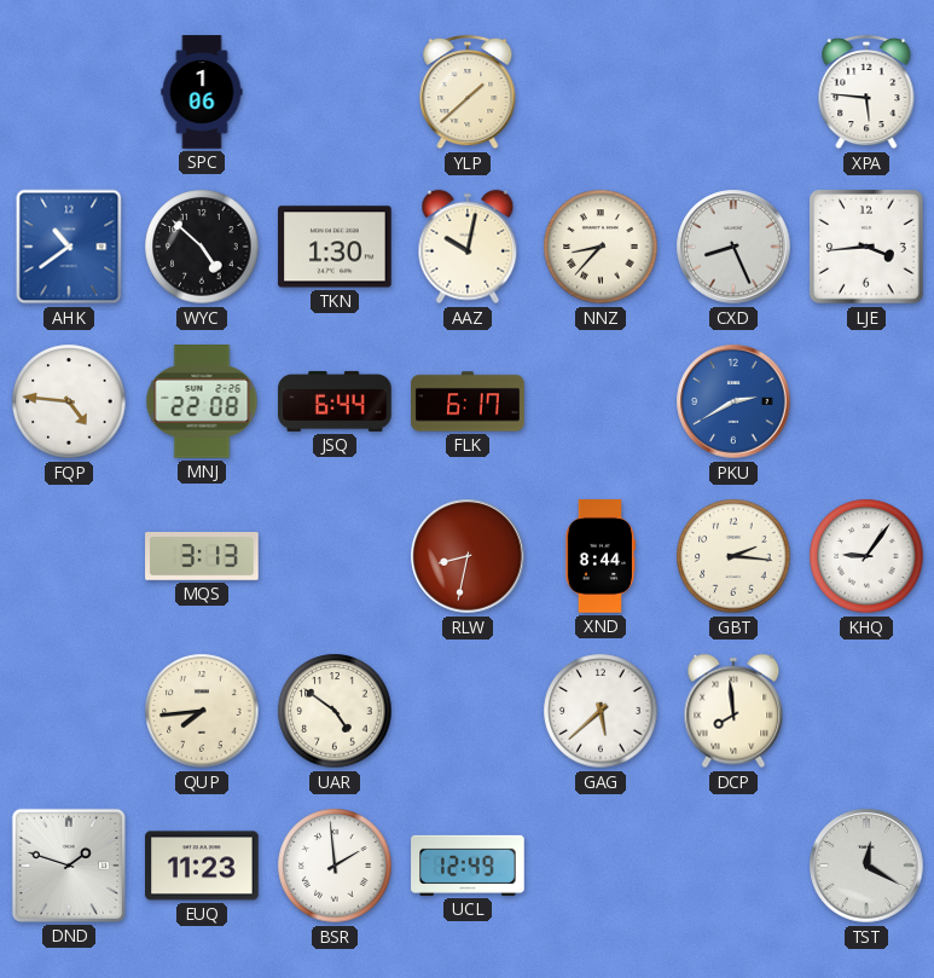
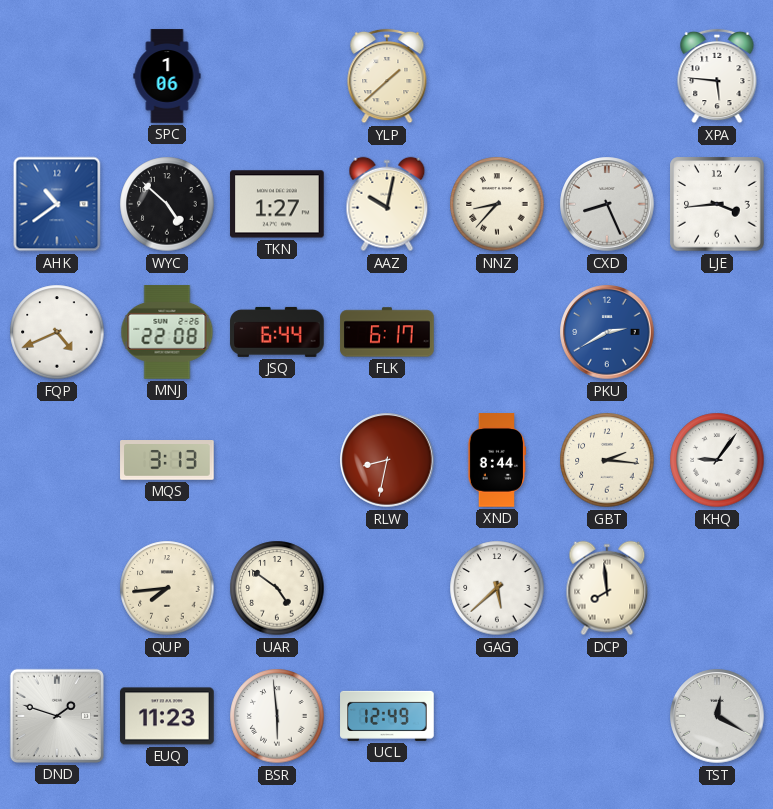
TKN: 1:30 -> 1:27
FQP: 4:46 -> 4:41
BSR: 1:59 -> 5:59
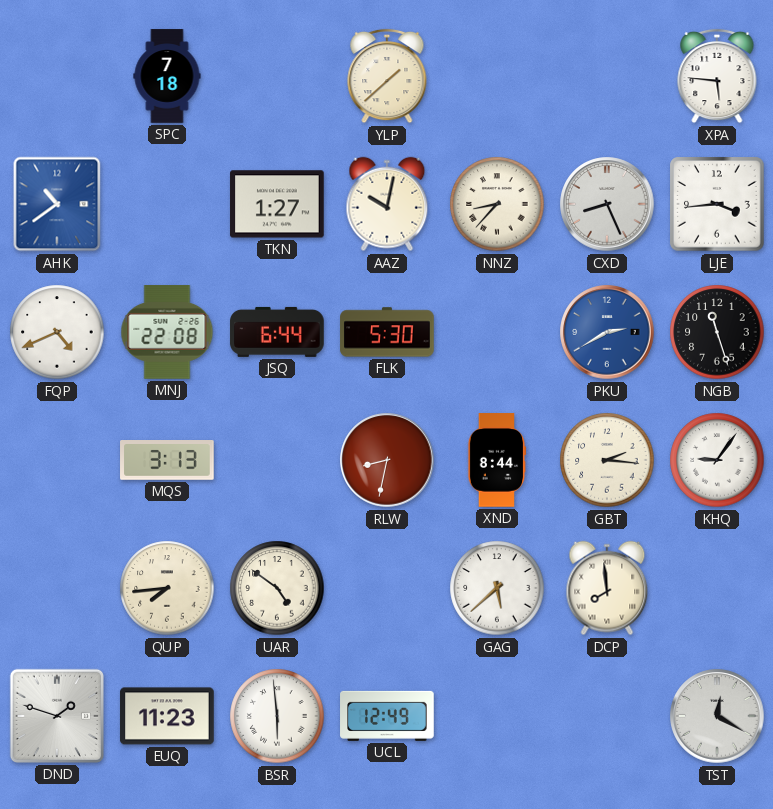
SPC: 1:06 -> 7:18
WYC: 4:52 -> none
FLK: 6:17 -> 5:30
NGB: none -> 11:27
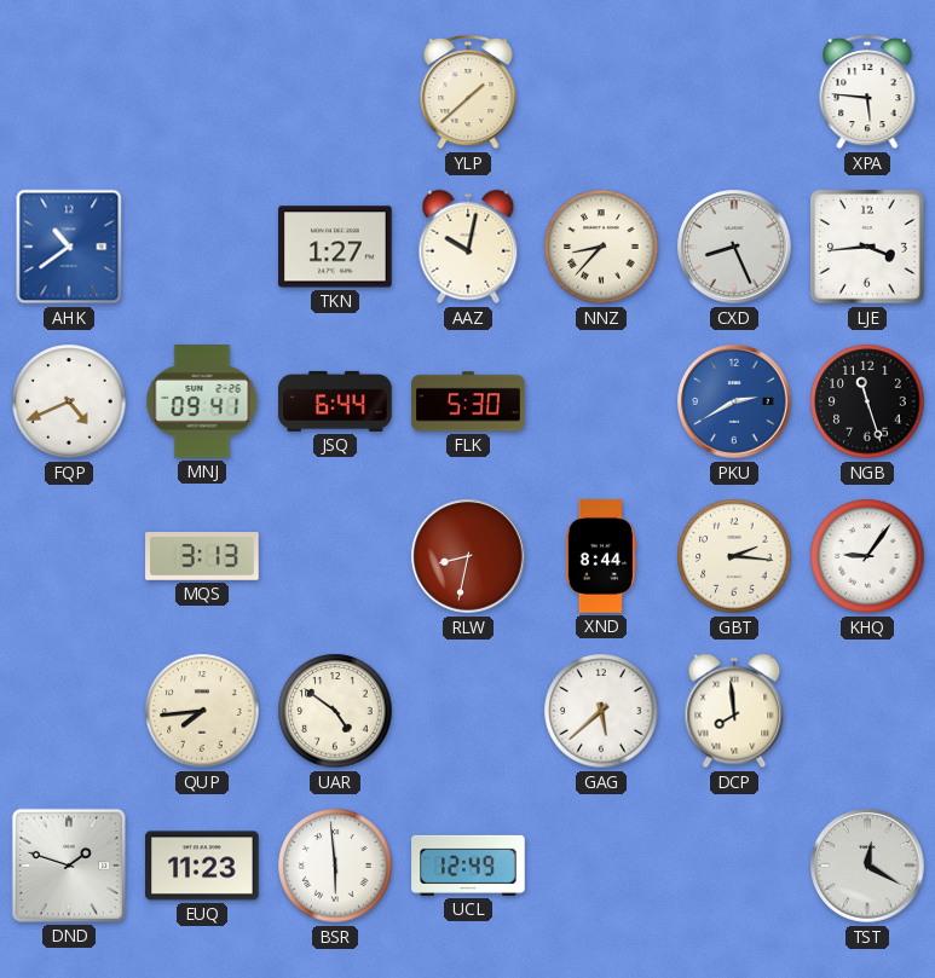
SPC: 7:18 -> none
MNJ: 22:08 -> 09:41
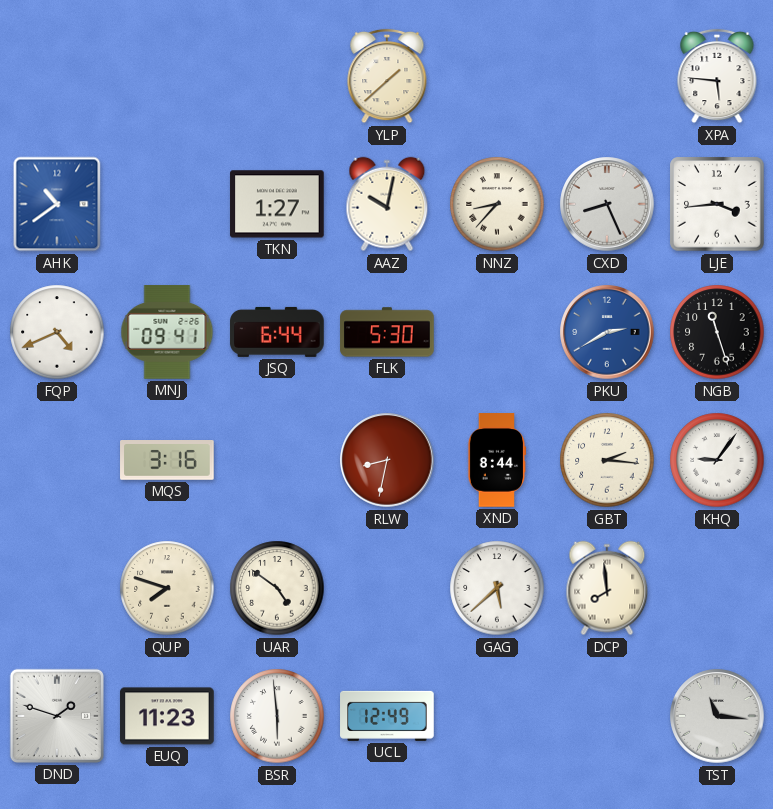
MQS: 3:13 -> 3:16
QUP: 7:44 -> 7:48
TST: 12:20 -> 11:16
